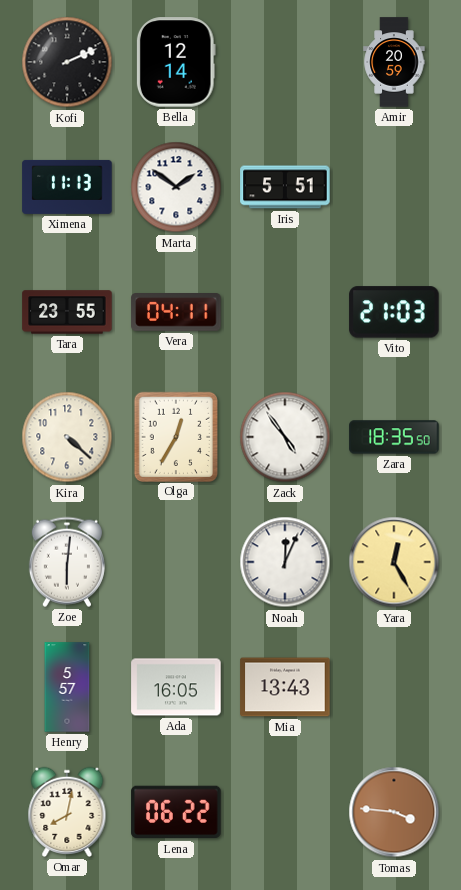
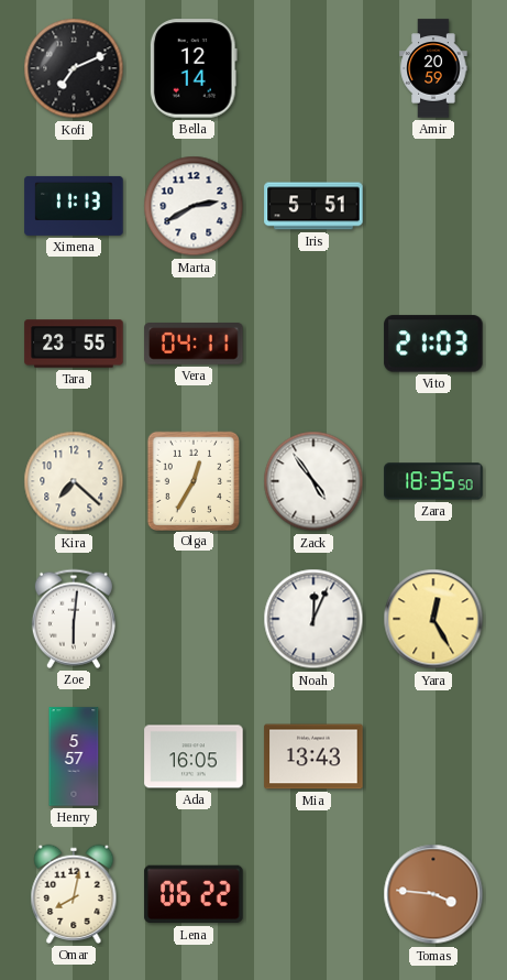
Kofi: 2:11 -> 7:11
Marta: 1:51 -> 2:40
Kira: 4:22 -> 7:22
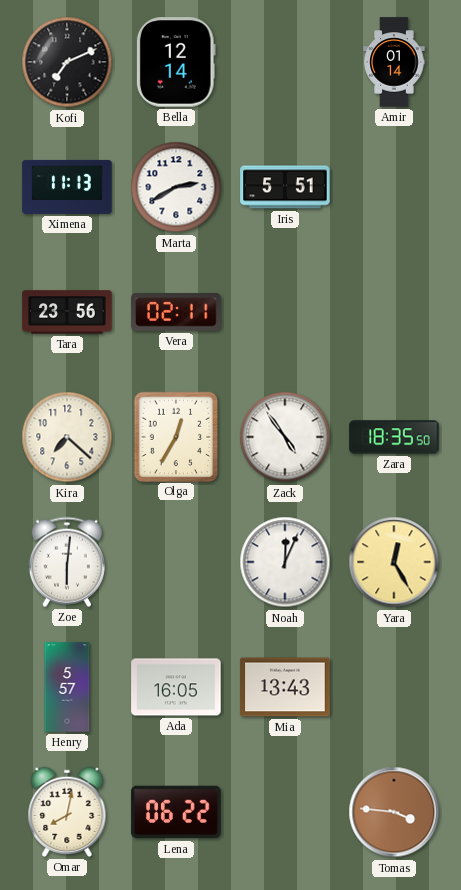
Amir: 20:59 -> 01:14
Tara: 23:55 -> 23:56
Vera: 04:11 -> 02:11
Vito: 21:03 -> none
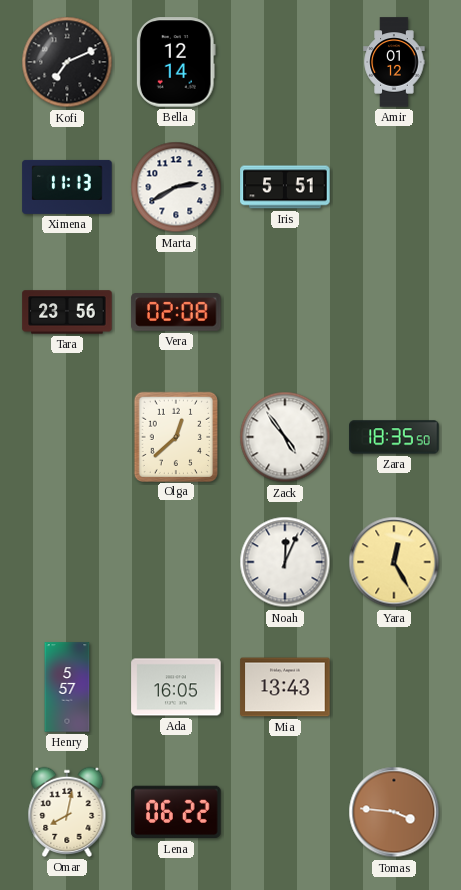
Amir: 01:14 -> 01:12
Vera: 02:11 -> 02:08
Kira: 7:22 -> none
Olga: 12:35 -> 12:38
Zoe: 6:01 -> none
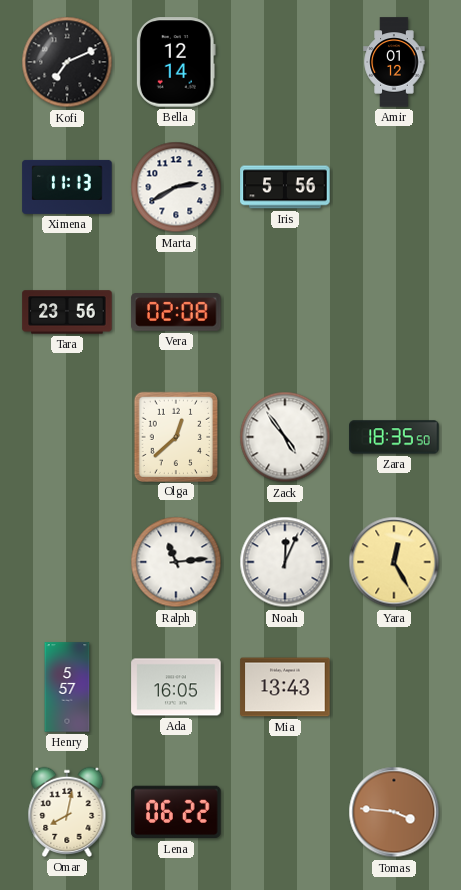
Iris: 5:51 -> 5:56
Ralph: none -> 11:14
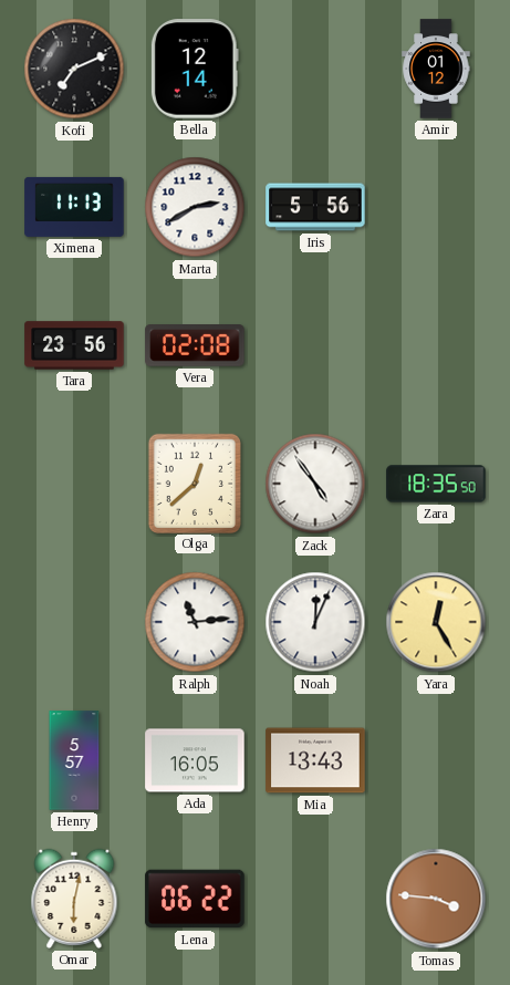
Omar: 8:02 -> 6:02
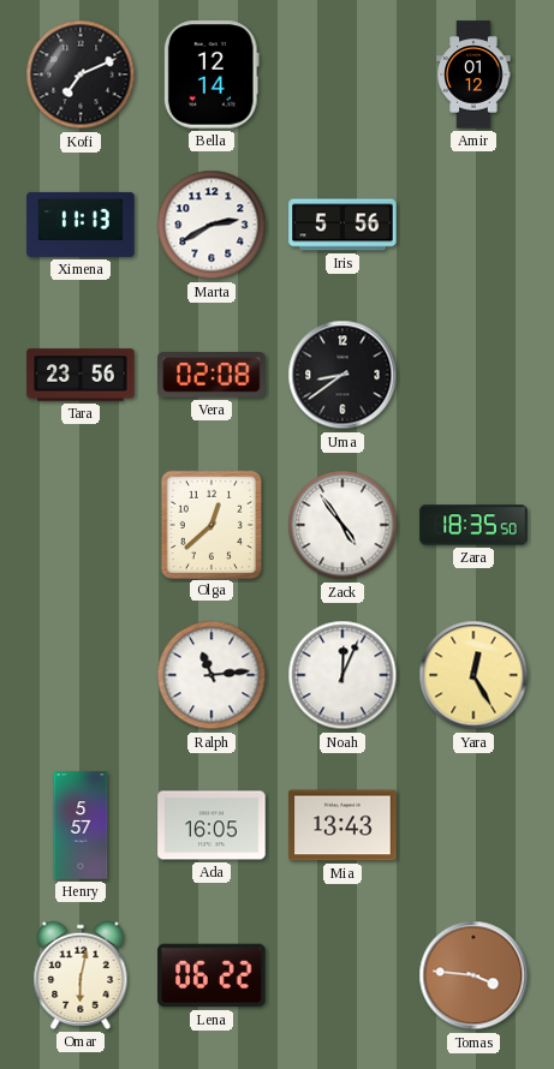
Uma: none -> 8:39
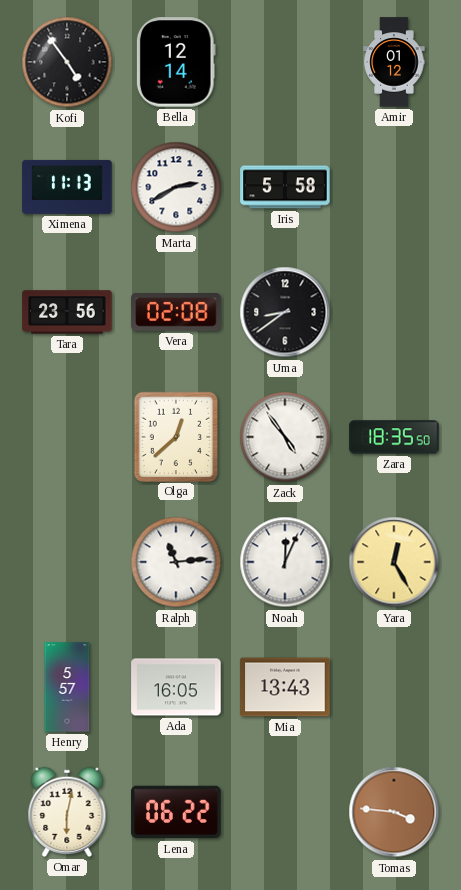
Kofi: 7:11 -> 4:54
Iris: 5:56 -> 5:58
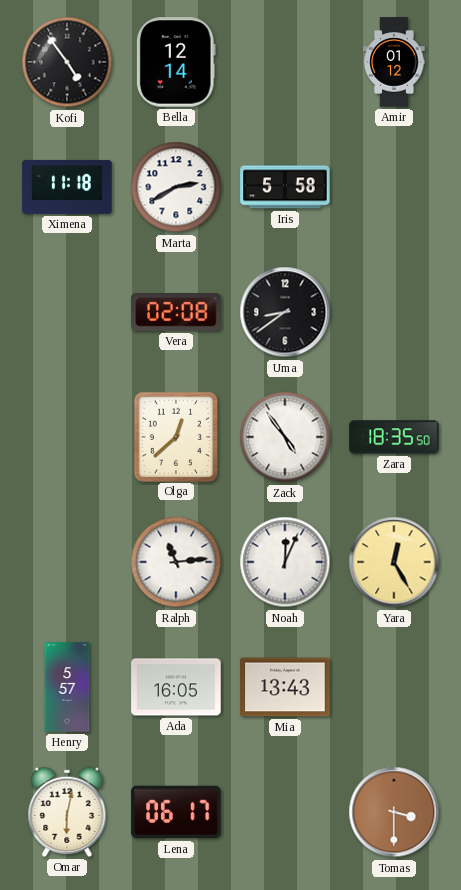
Ximena: 11:13 -> 11:18
Tara: 23:56 -> none
Lena: 06:22 -> 06:17
Tomas: 3:46 -> 3:30
